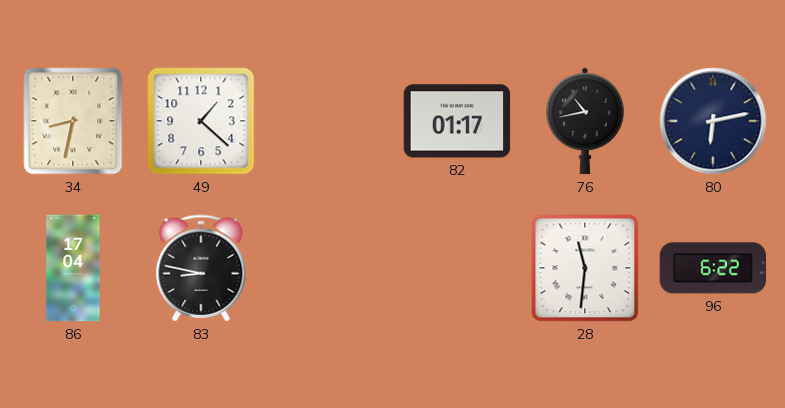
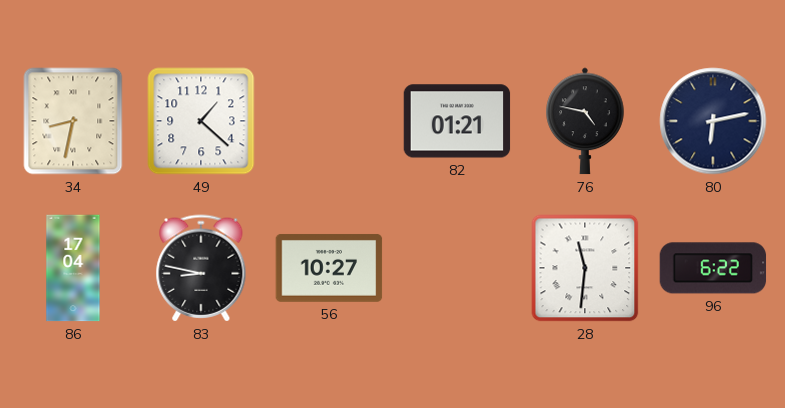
82: 01:17 -> 01:21
76: 10:43 -> 4:47
56: none -> 10:27
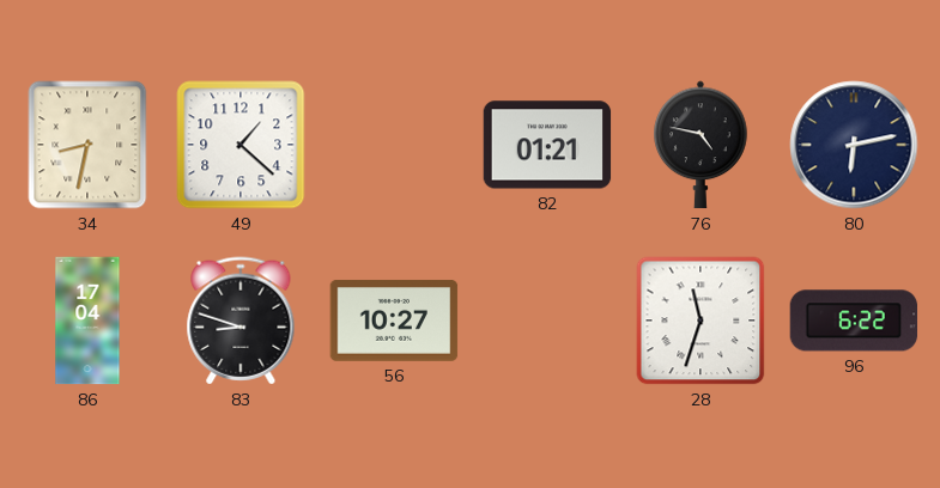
83: 8:47 -> 8:48
28: 11:31 -> 11:33
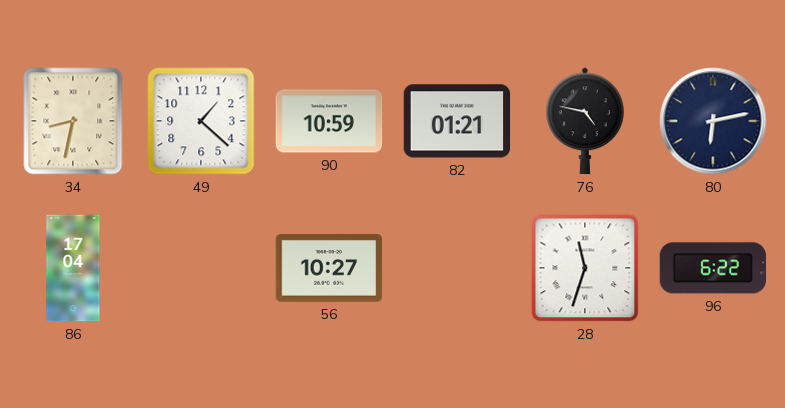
90: none -> 10:59
83: 8:48 -> none
